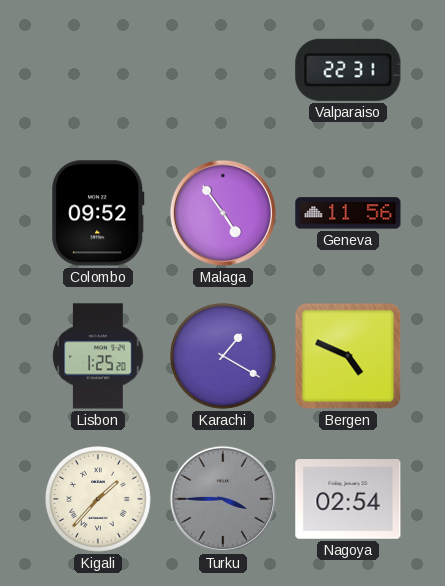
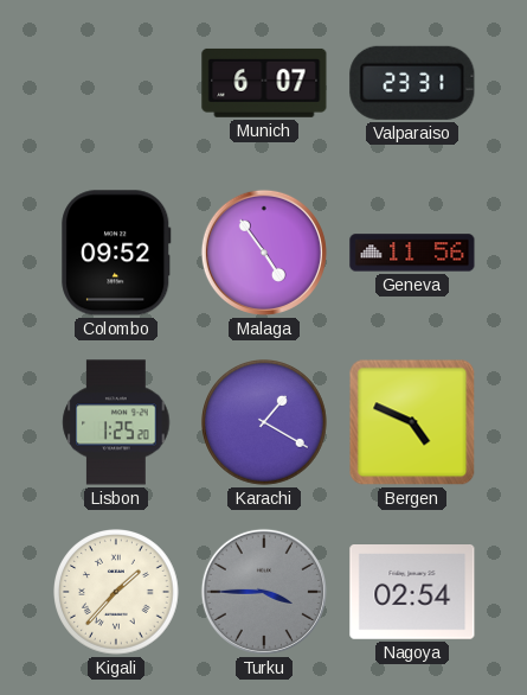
Munich: none -> 6:07
Valparaiso: 22:31 -> 23:31
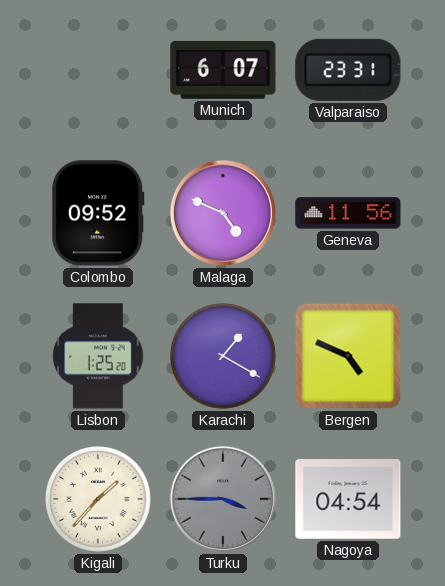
Malaga: 4:54 -> 4:49
Nagoya: 02:54 -> 04:54
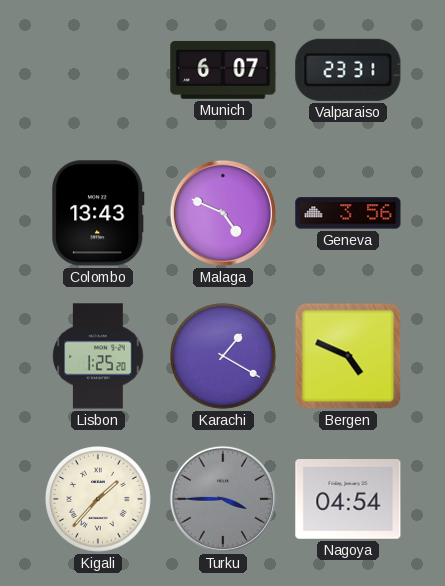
Colombo: 09:52 -> 13:43
Geneva: 11:56 -> 3:56
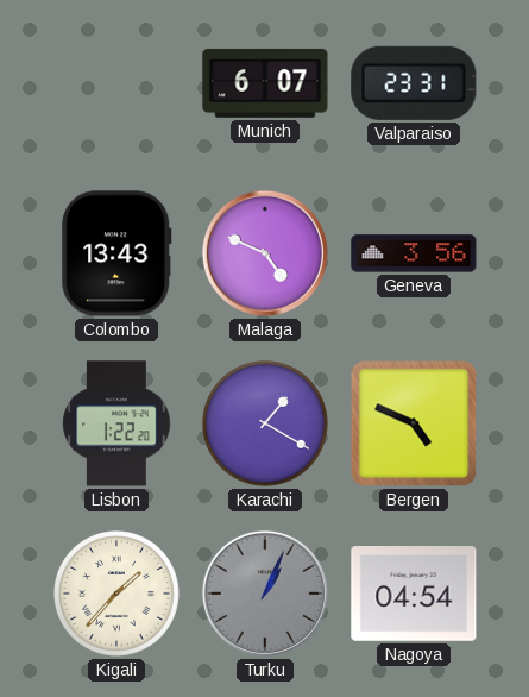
Lisbon: 1:25 -> 1:22
Turku: 3:45 -> 1:04
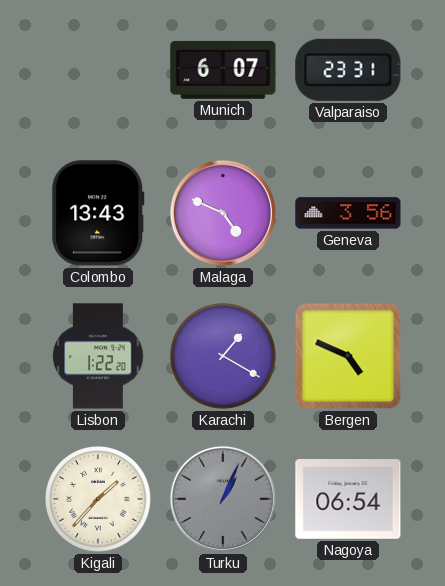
Nagoya: 04:54 -> 06:54
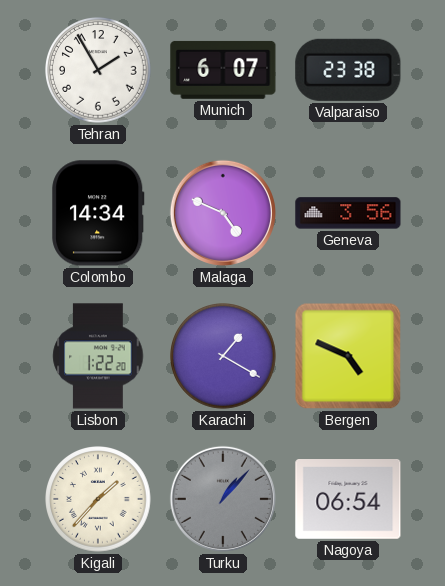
Tehran: none -> 1:55
Valparaiso: 23:31 -> 23:38
Colombo: 13:43 -> 14:34
Turku: 1:04 -> 1:07
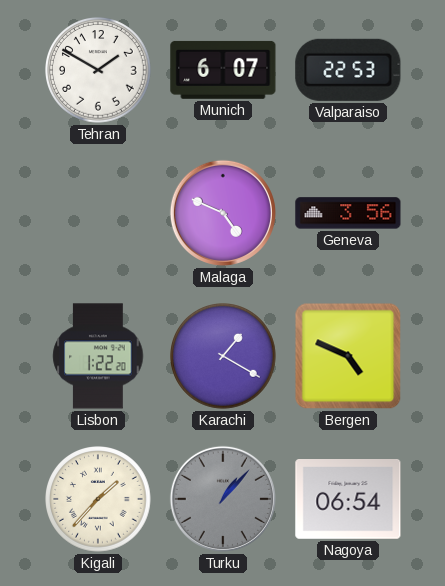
Tehran: 1:55 -> 1:50
Valparaiso: 23:38 -> 22:53
Colombo: 14:34 -> none
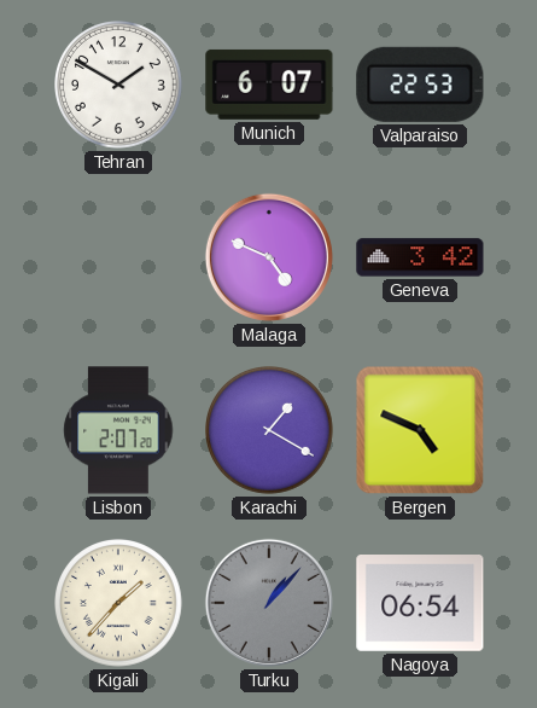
Geneva: 3:56 -> 3:42
Lisbon: 1:22 -> 2:07
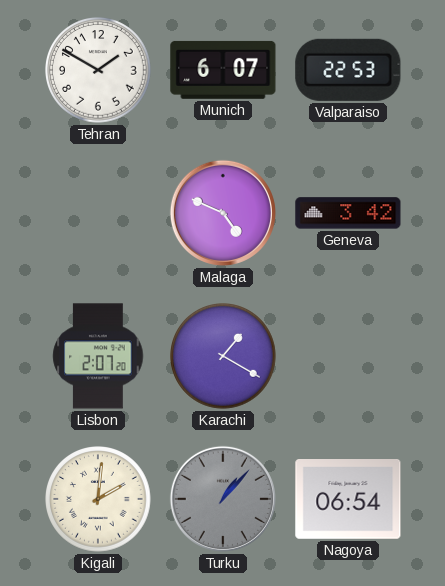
Bergen: 4:49 -> none
Kigali: 1:37 -> 2:01
